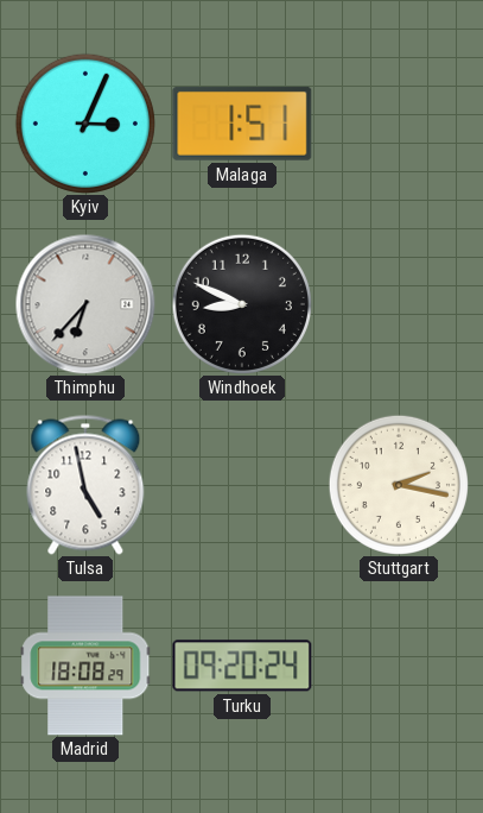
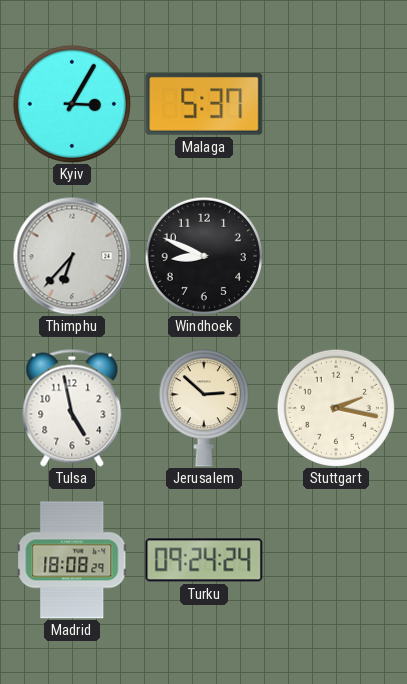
Kyiv: 3:04 -> 3:05
Malaga: 1:51 -> 5:37
Jerusalem: none -> 2:52
Turku: 09:20 -> 09:24
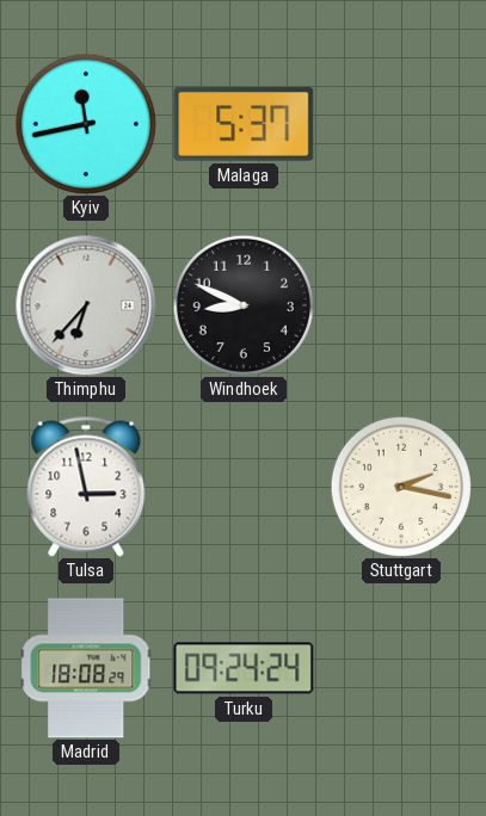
Kyiv: 3:05 -> 11:43
Tulsa: 4:58 -> 2:58
Jerusalem: 2:52 -> none
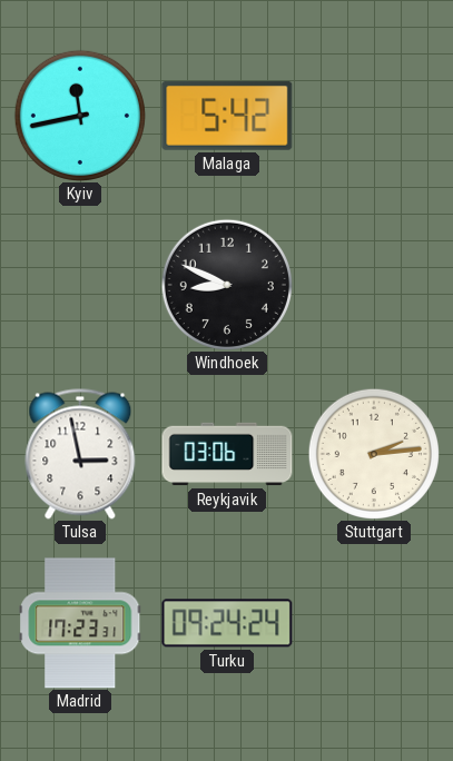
Malaga: 5:37 -> 5:42
Thimphu: 6:37 -> none
Reykjavik: none -> 03:06
Stuttgart: 2:17 -> 2:14
Madrid: 18:08 -> 17:23
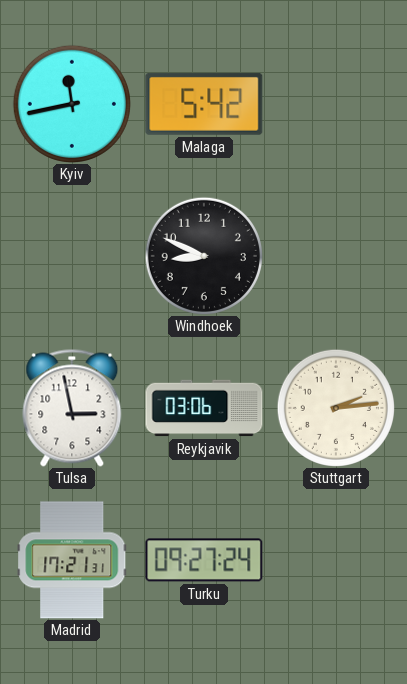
Madrid: 17:23 -> 17:21
Turku: 09:24 -> 09:27
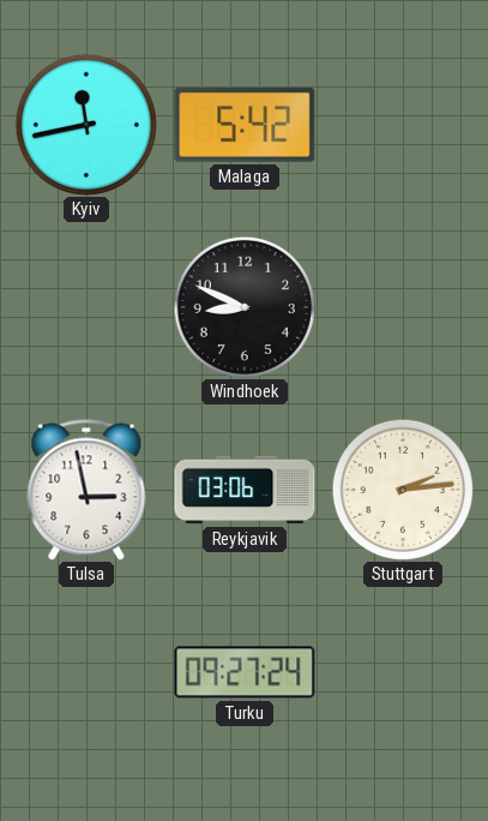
Madrid: 17:21 -> none
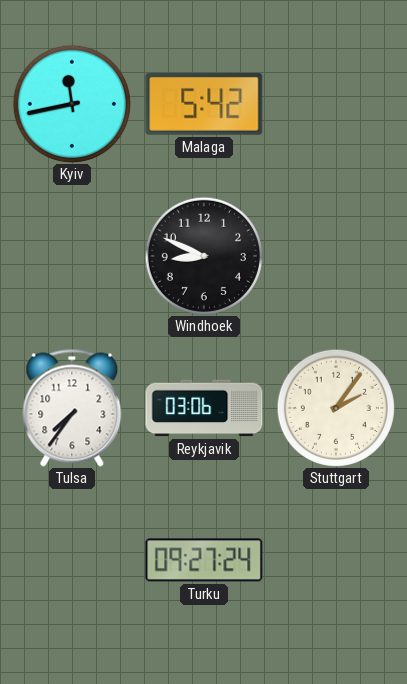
Tulsa: 2:58 -> 7:36
Stuttgart: 2:14 -> 2:06
